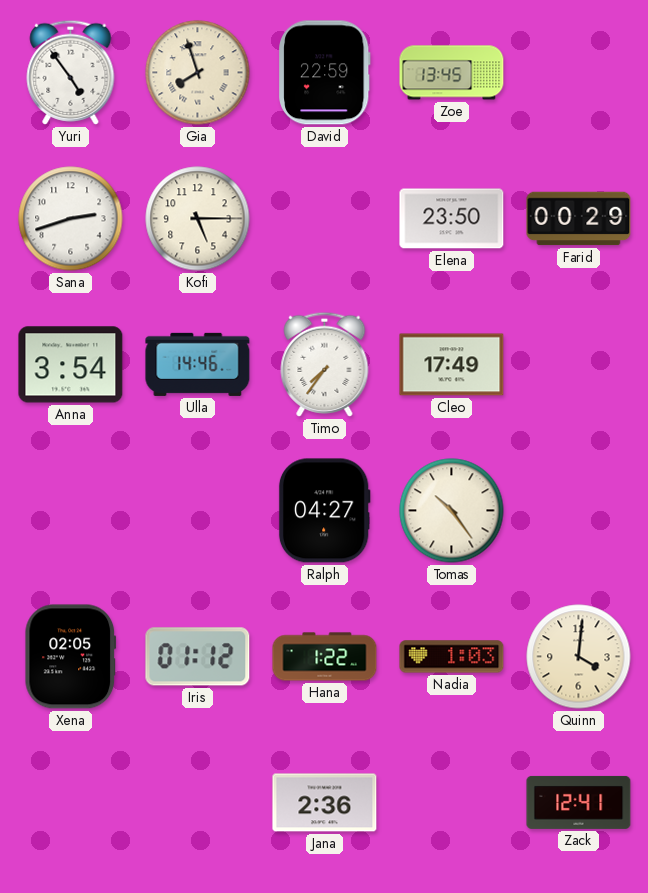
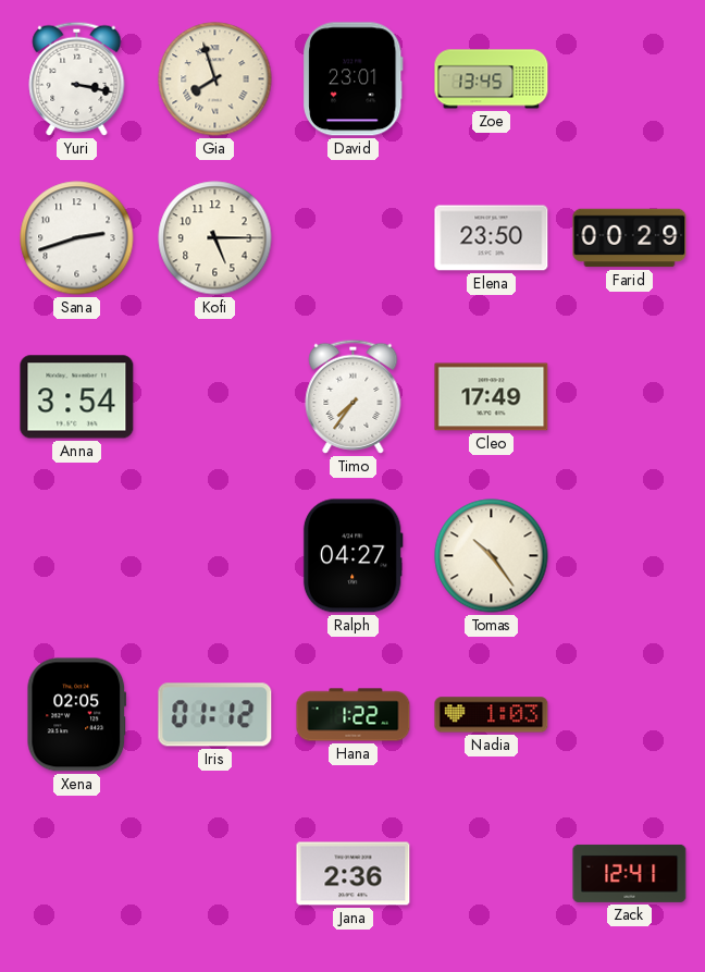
Yuri: 4:54 -> 3:17
David: 22:59 -> 23:01
Ulla: 14:46 -> none
Quinn: 4:01 -> none
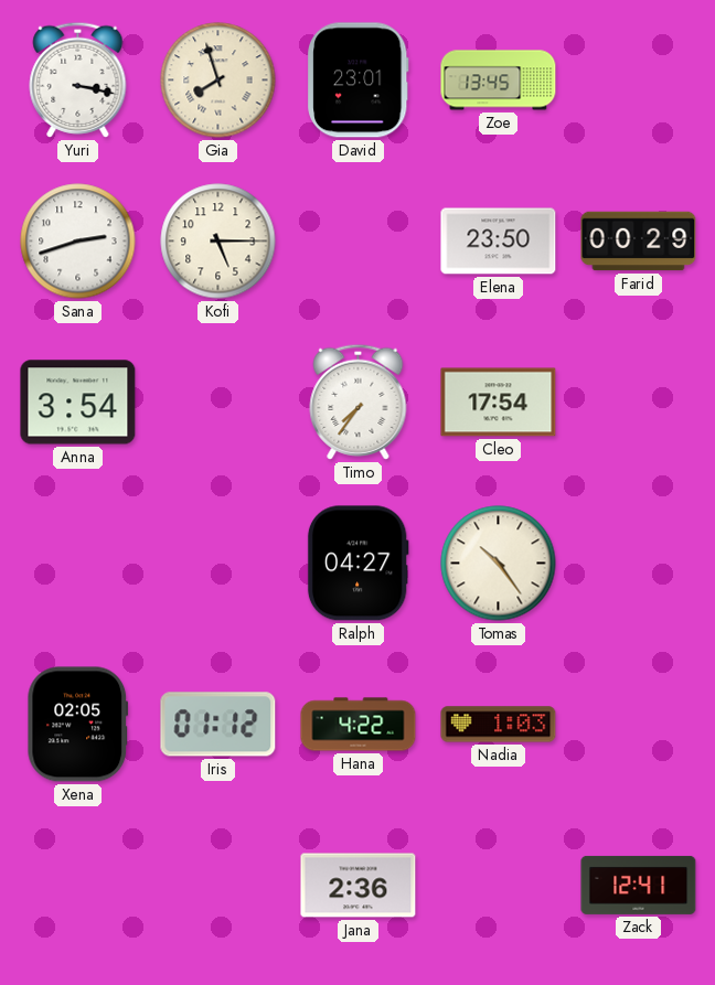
Cleo: 17:49 -> 17:54
Hana: 1:22 -> 4:22
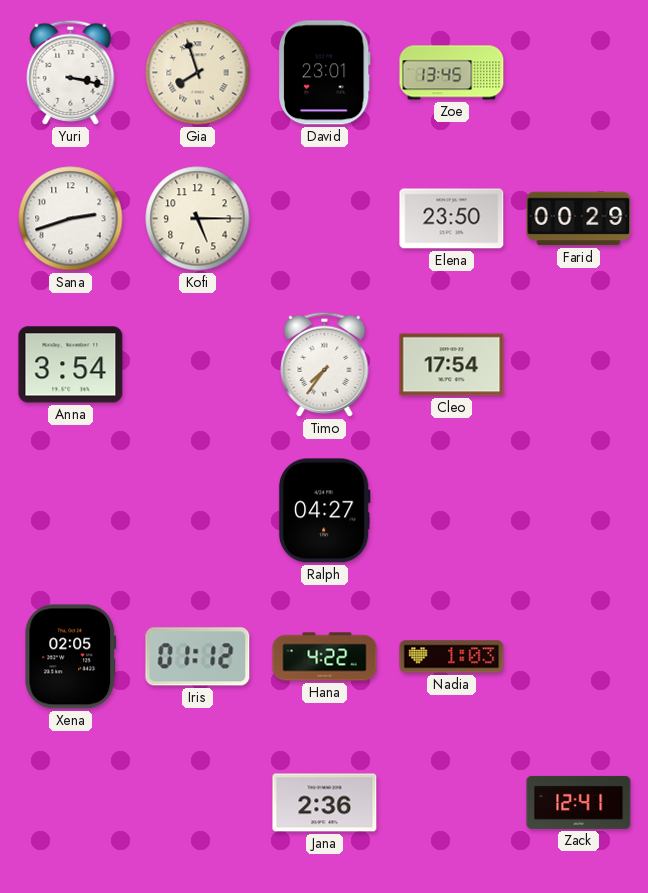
Tomas: 10:24 -> none
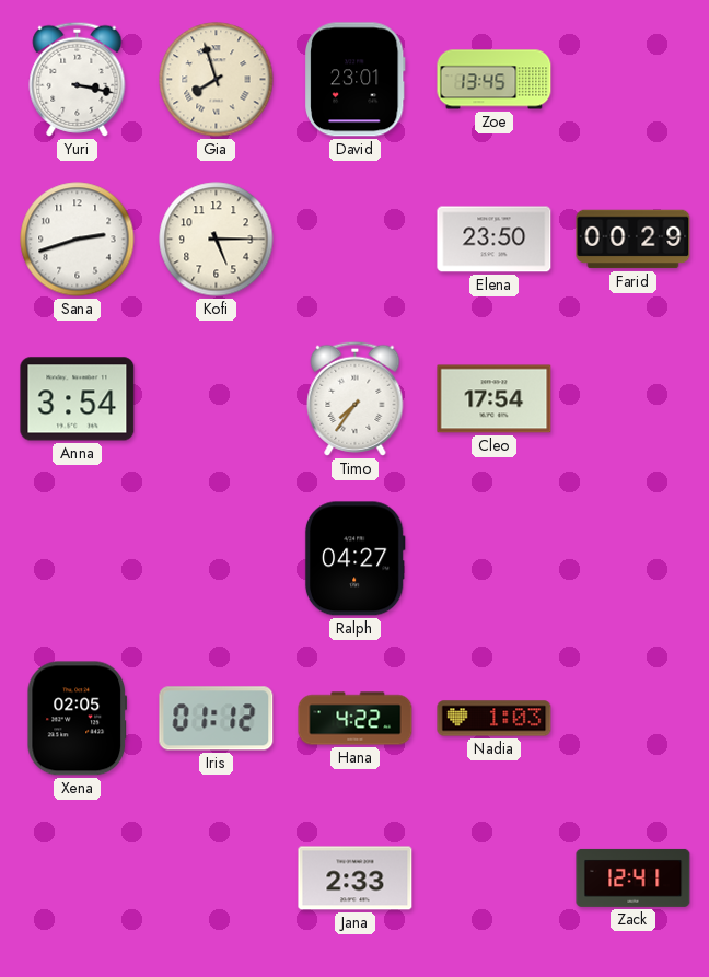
Jana: 2:36 -> 2:33
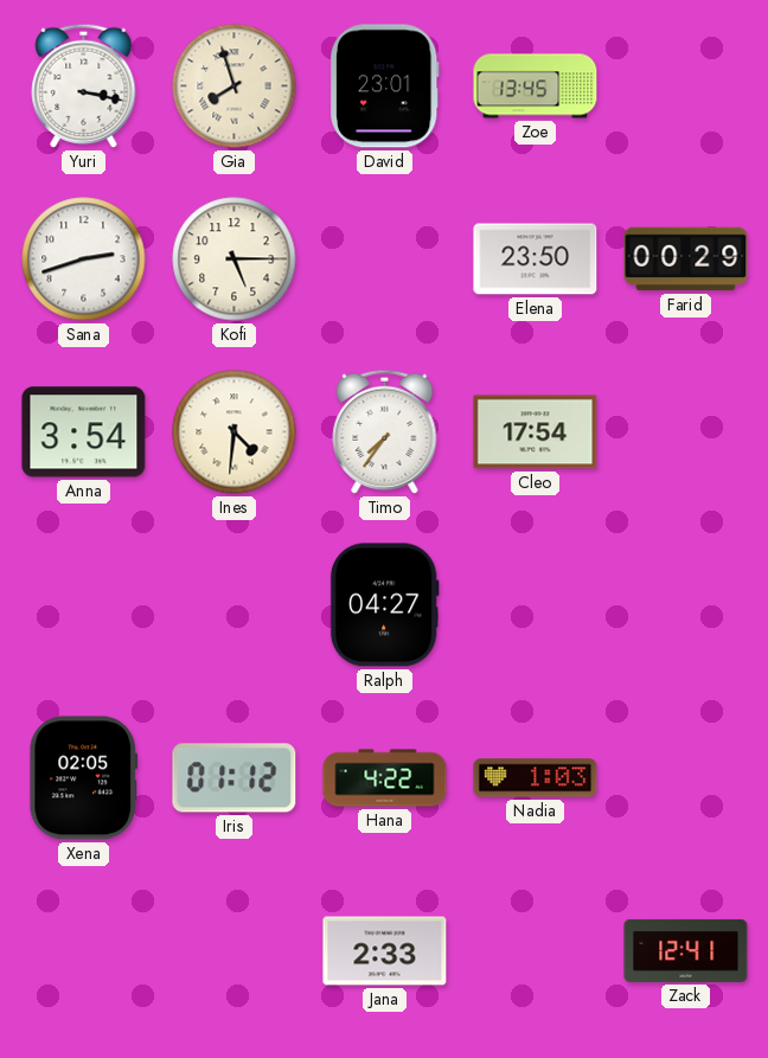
Ines: none -> 4:31
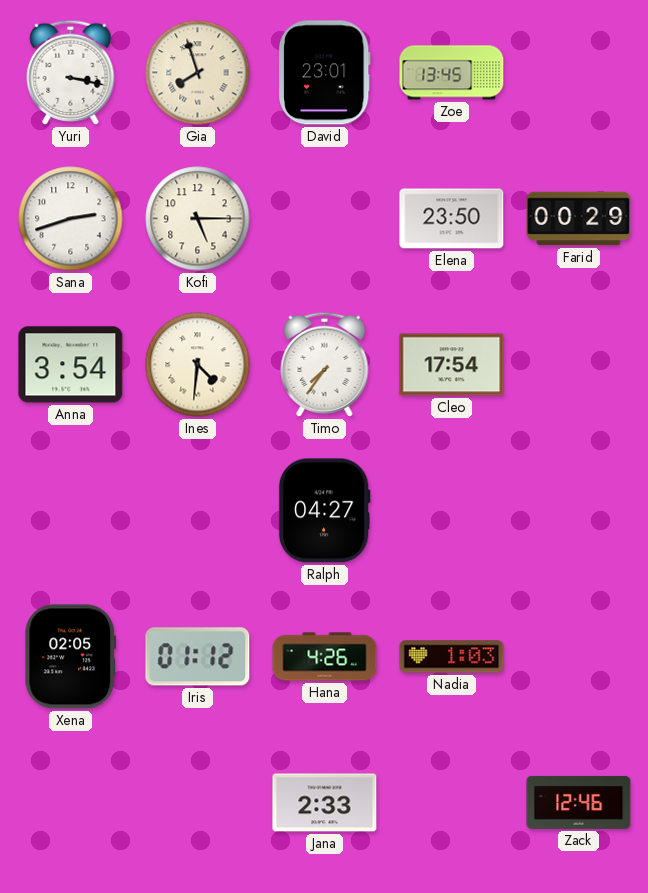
Hana: 4:22 -> 4:26
Zack: 12:41 -> 12:46
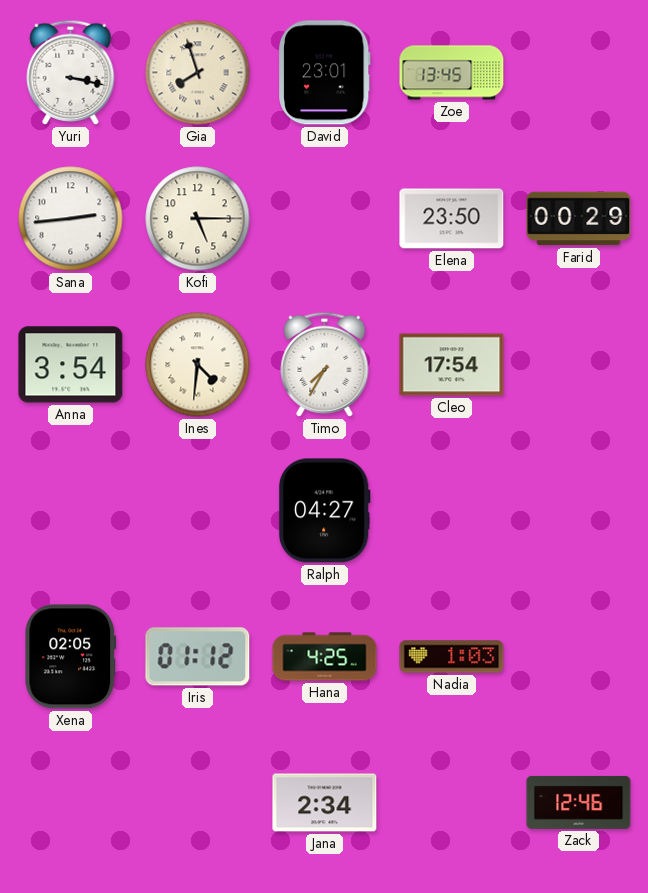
Sana: 2:42 -> 2:44
Timo: 7:36 -> 7:35
Hana: 4:26 -> 4:25
Jana: 2:33 -> 2:34
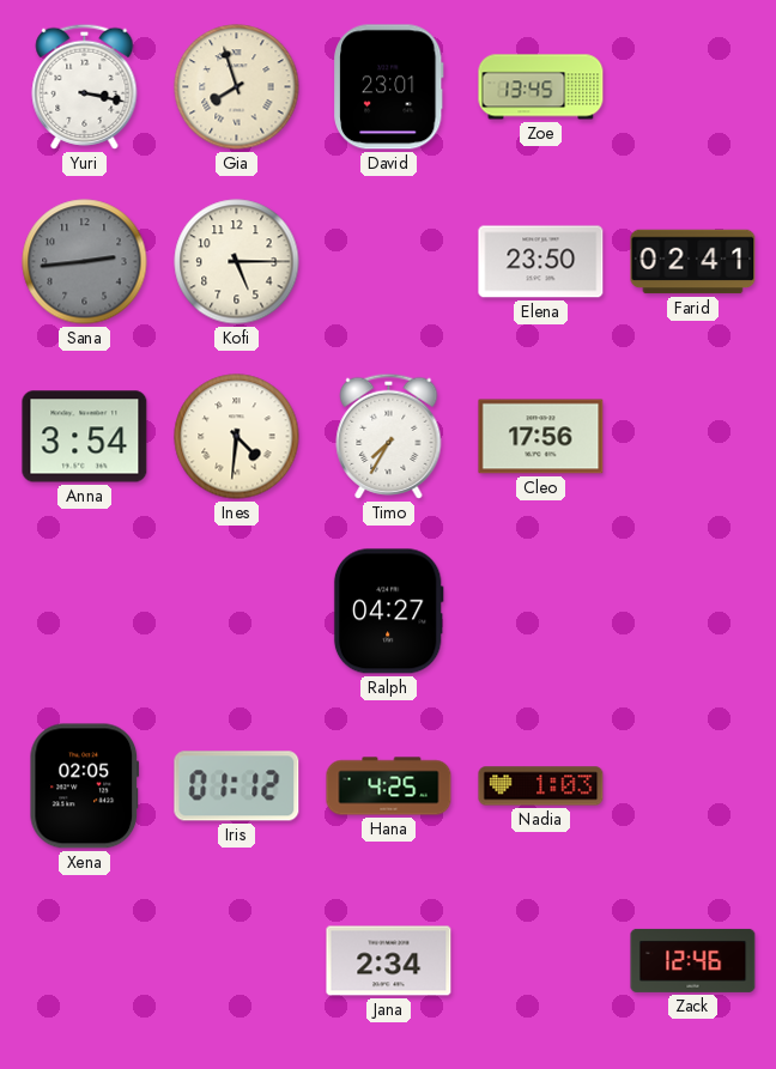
Sana dial: white -> grey
Farid: 00:29 -> 02:41
Cleo: 17:54 -> 17:56
